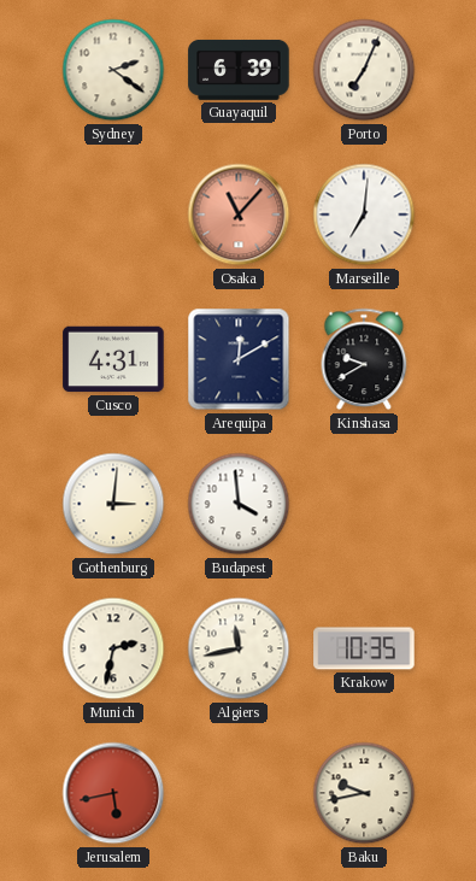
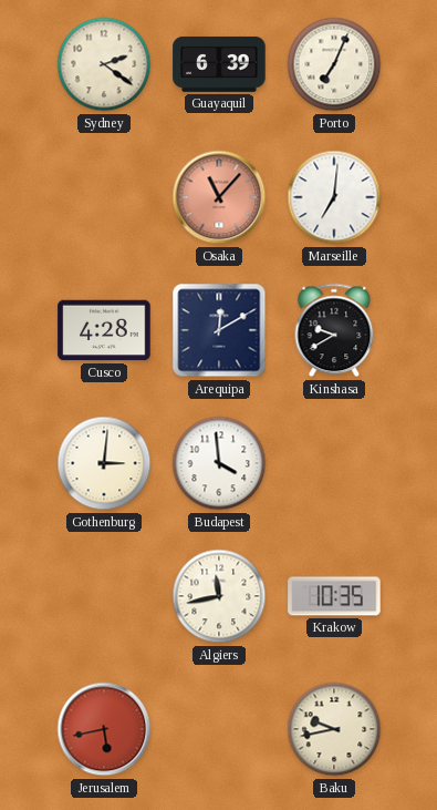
Cusco: 4:31 -> 4:28
Munich: 2:32 -> none
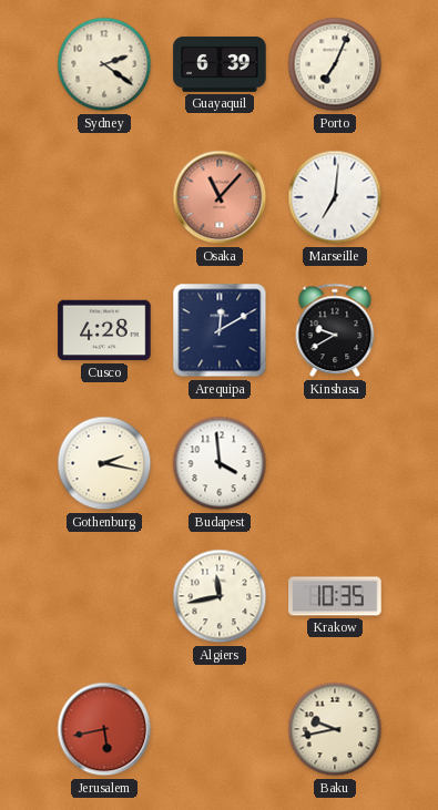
Gothenburg: 3:01 -> 2:17
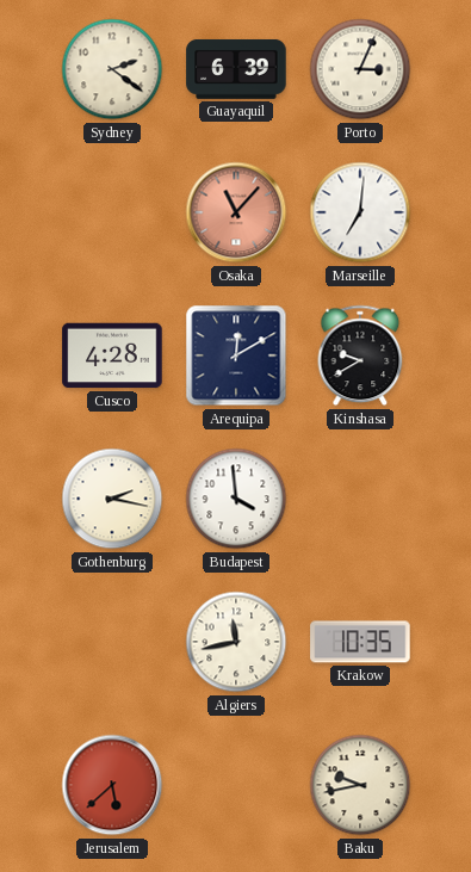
Porto: 7:04 -> 3:04
Jerusalem: 5:43 -> 5:38
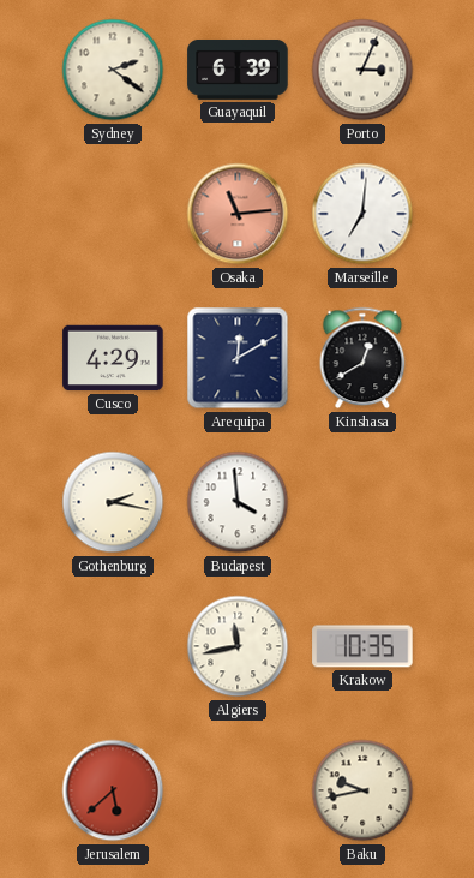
Osaka: 11:07 -> 11:14
Cusco: 4:28 -> 4:29
Kinshasa: 9:40 -> 12:40
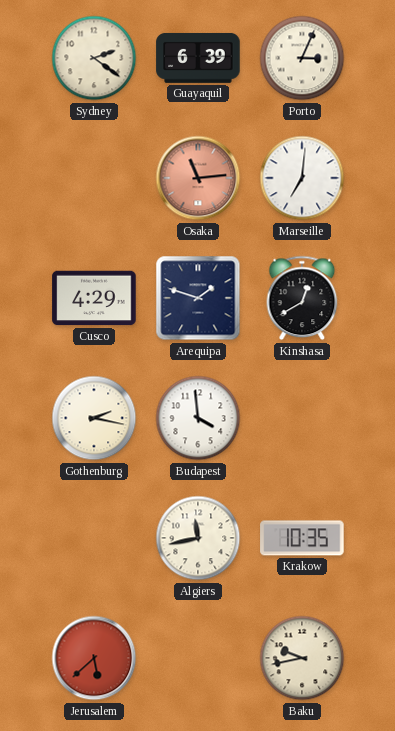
Arequipa: 12:10 -> 1:48
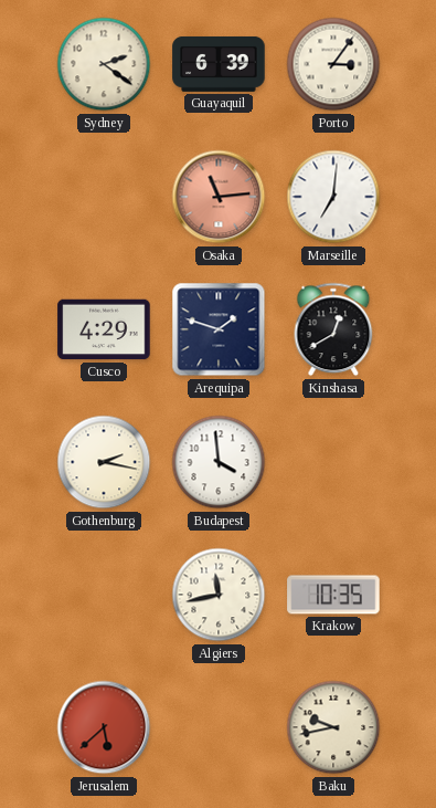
Porto: 3:04 -> 3:06
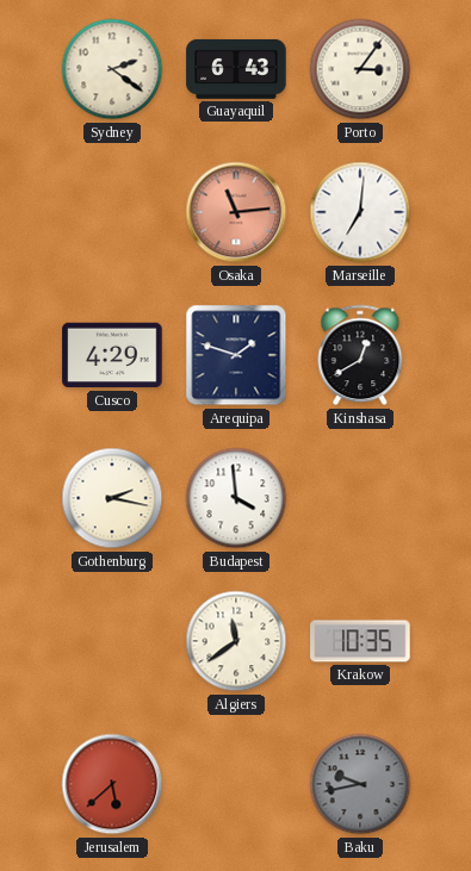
Guayaquil: 6:39 -> 6:43
Algiers: 11:43 -> 11:39
Baku dial: cream -> grey
